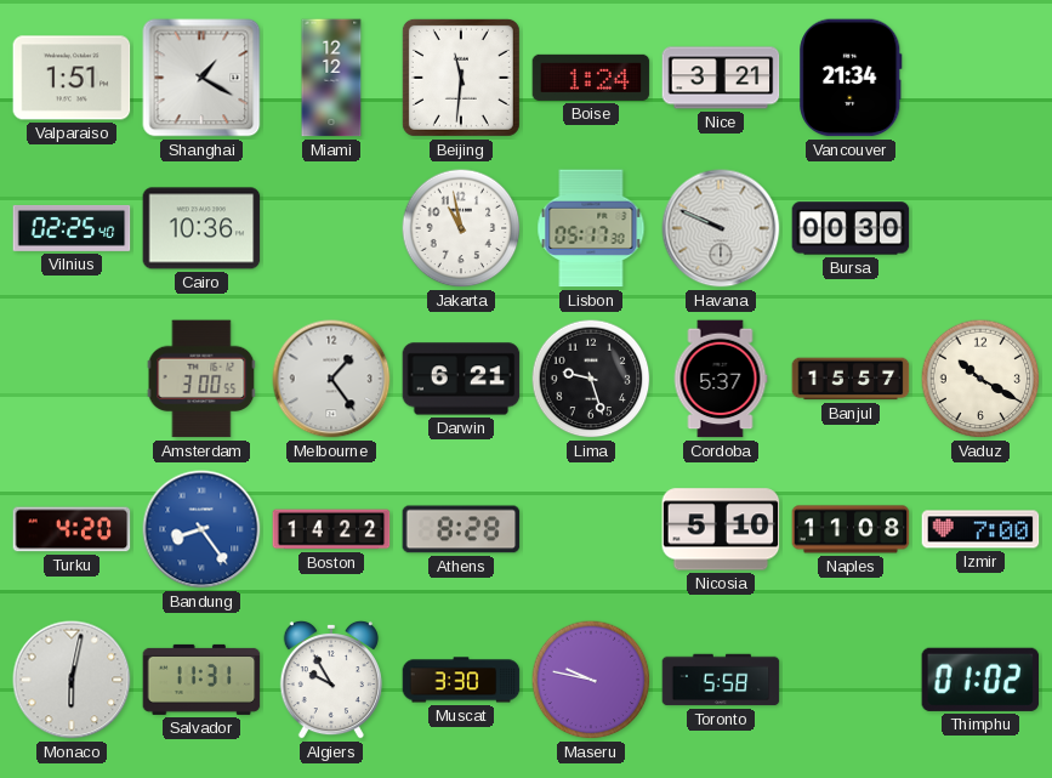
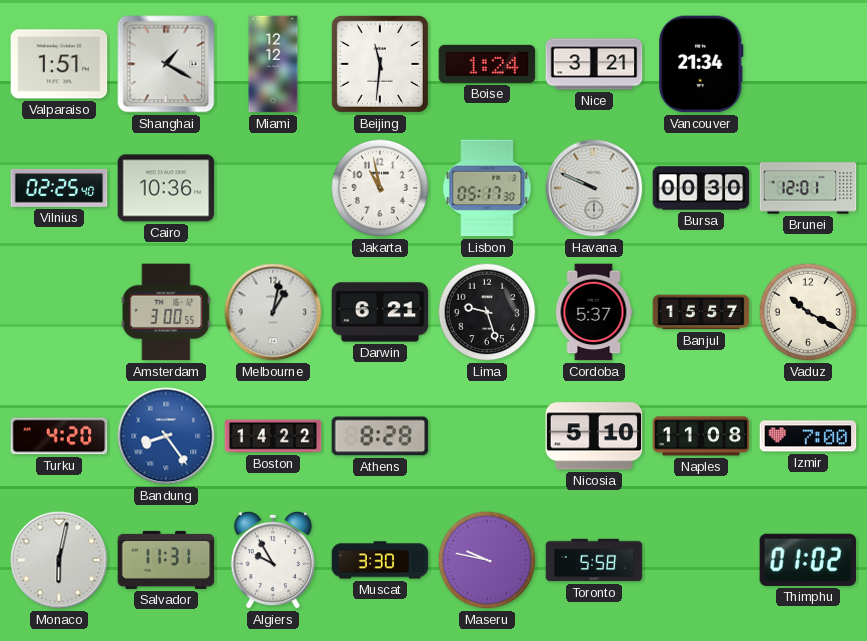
Brunei: none -> 12:01
Melbourne: 1:24 -> 1:02
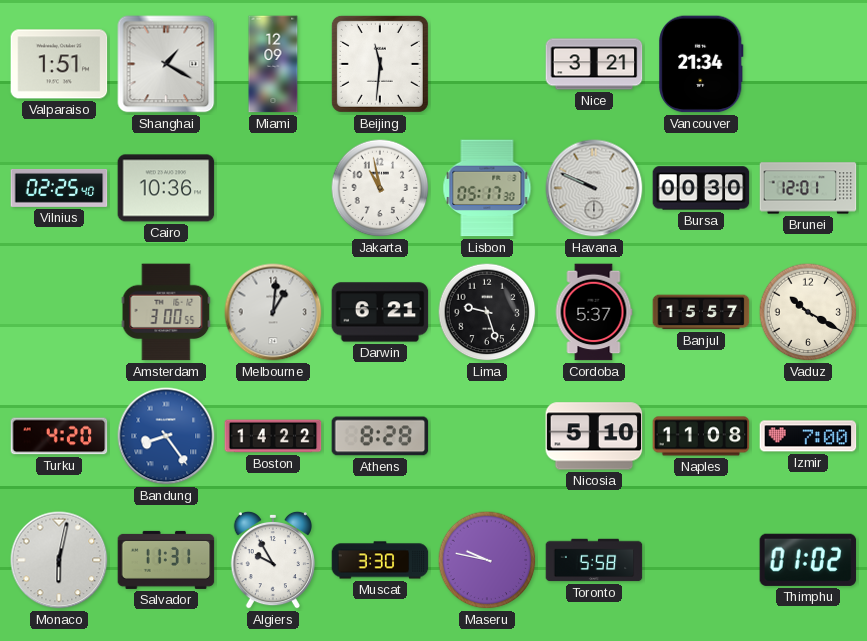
Miami: 12:12 -> 12:09
Boise: 1:24 -> none
Melbourne: 1:02 -> 1:01
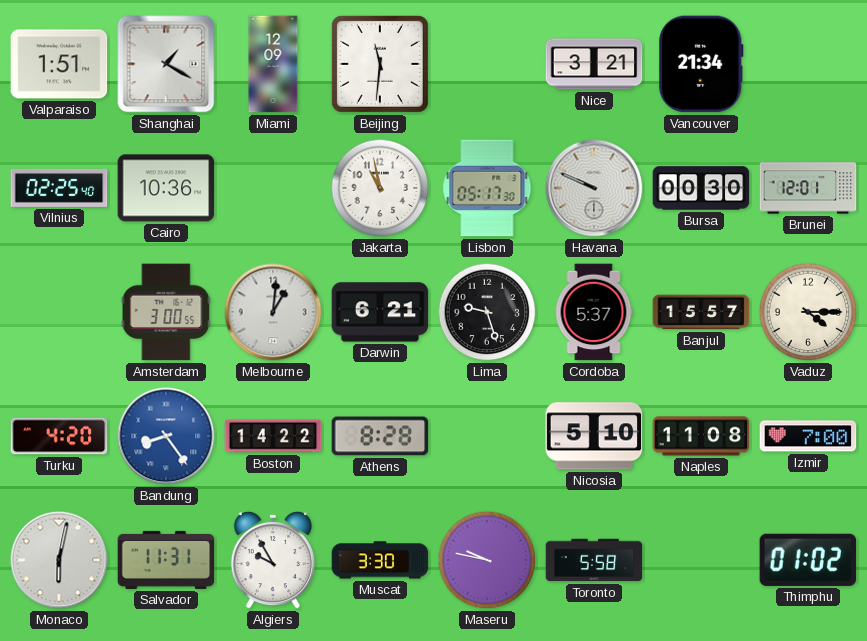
Vaduz: 10:20 -> 4:15
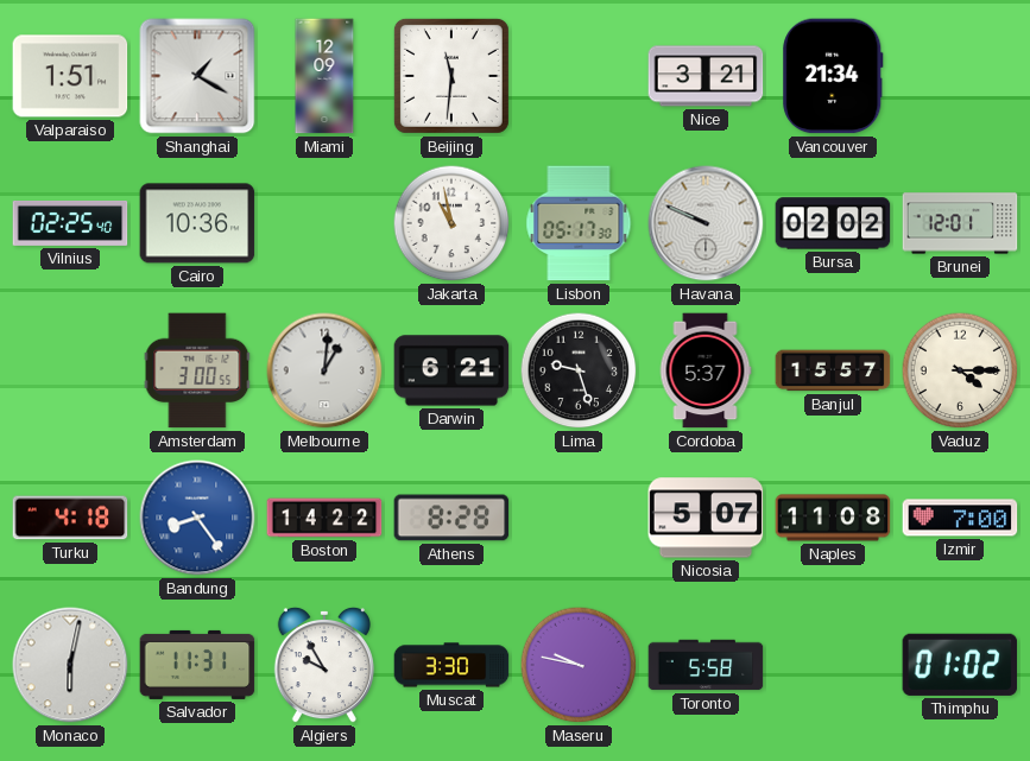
Bursa: 00:30 -> 02:02
Turku: 4:20 -> 4:18
Nicosia: 5:10 -> 5:07
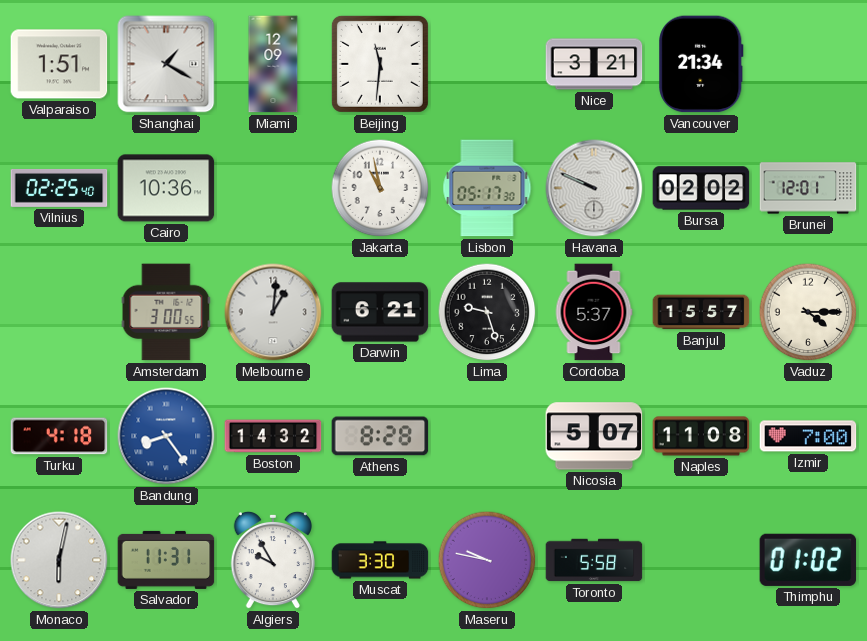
Boston: 14:22 -> 14:32
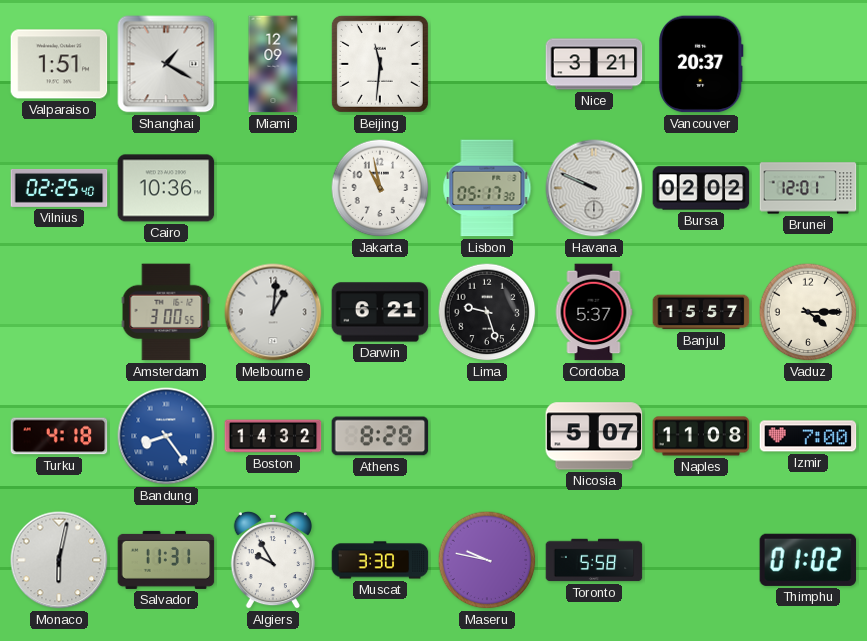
Vancouver: 21:34 -> 20:37
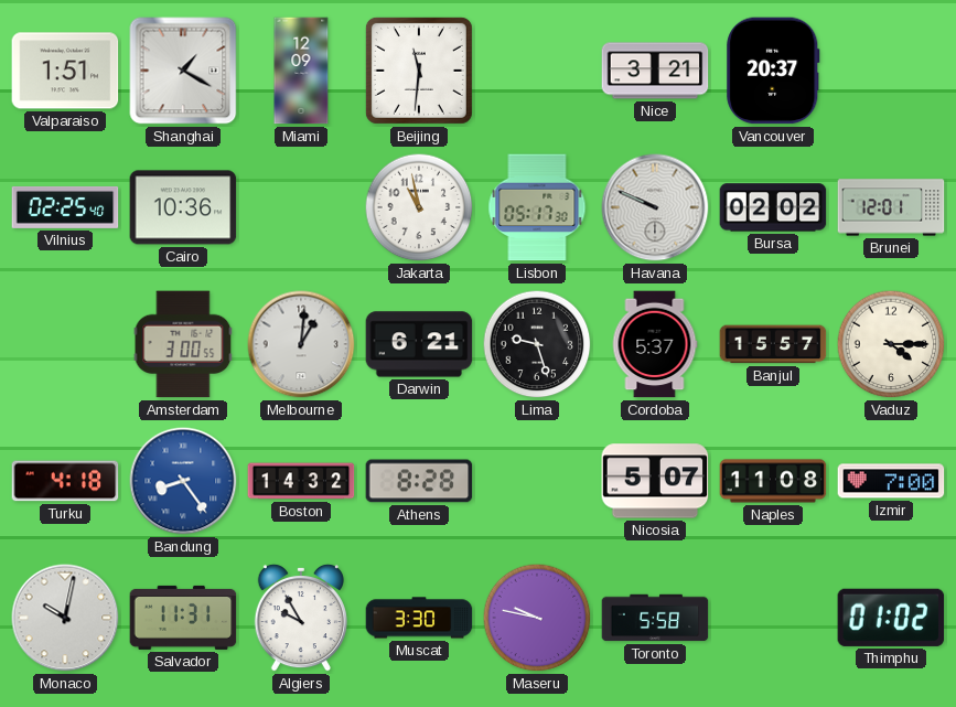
Monaco: 6:02 -> 10:02
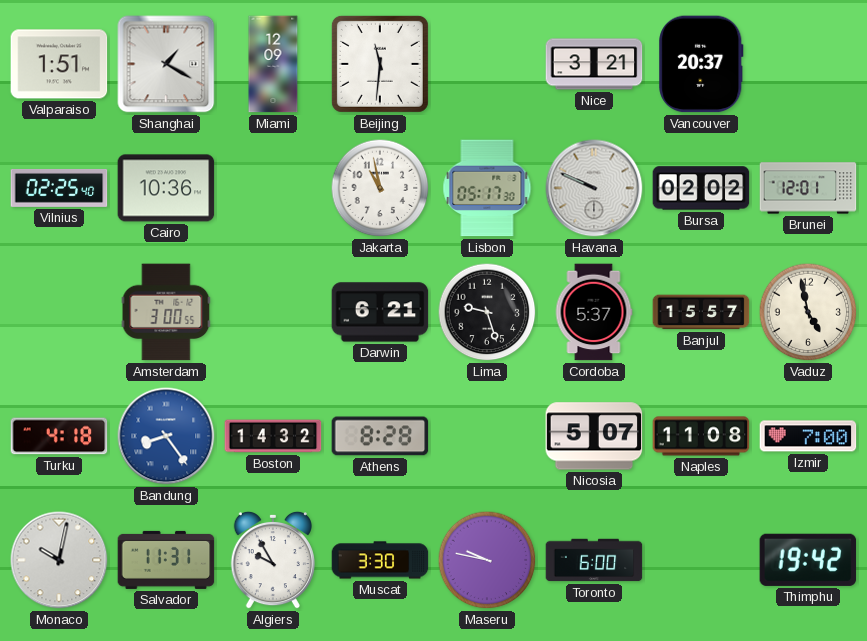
Melbourne: 1:01 -> none
Vaduz: 4:15 -> 4:58
Toronto: 5:58 -> 6:00
Thimphu: 01:02 -> 19:42
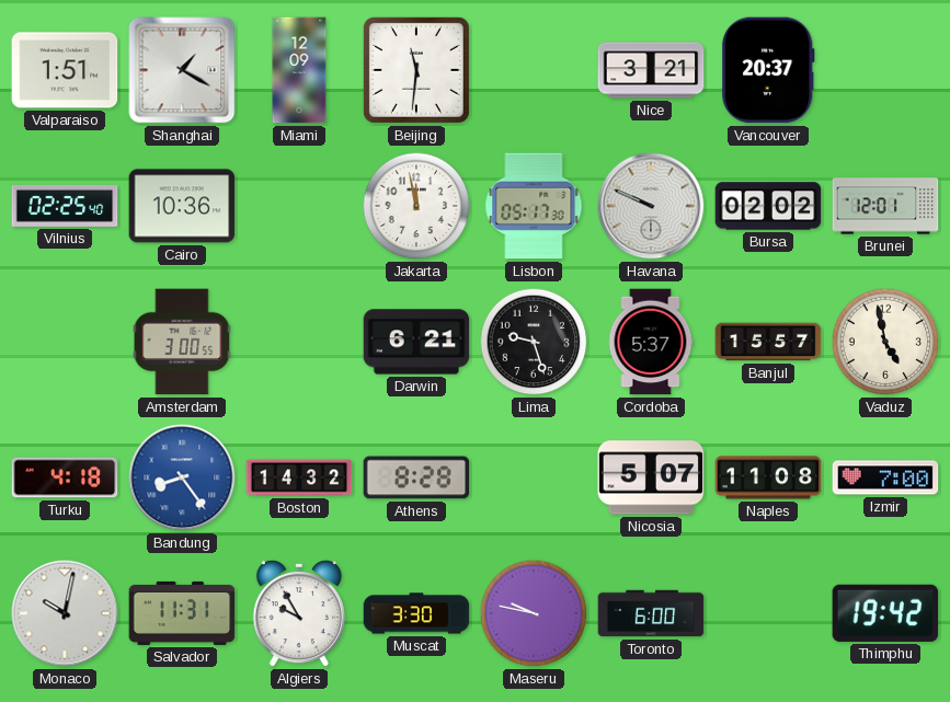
Jakarta: 10:58 -> 11:58
